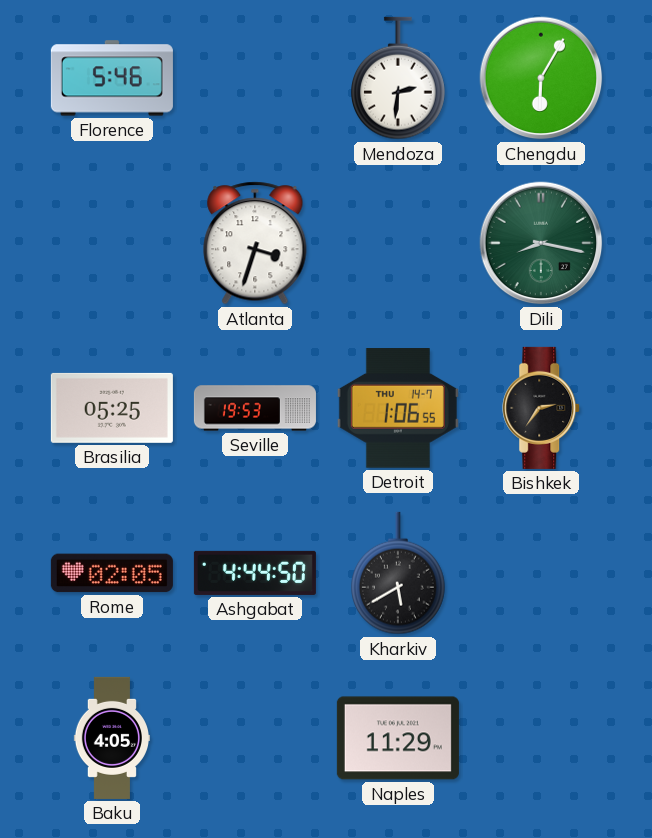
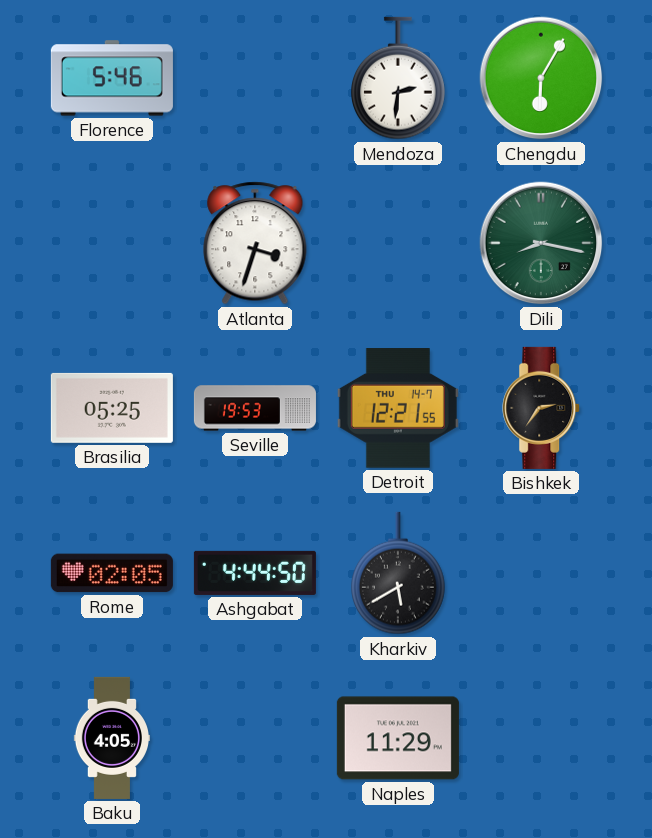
Detroit: 1:06 -> 12:21
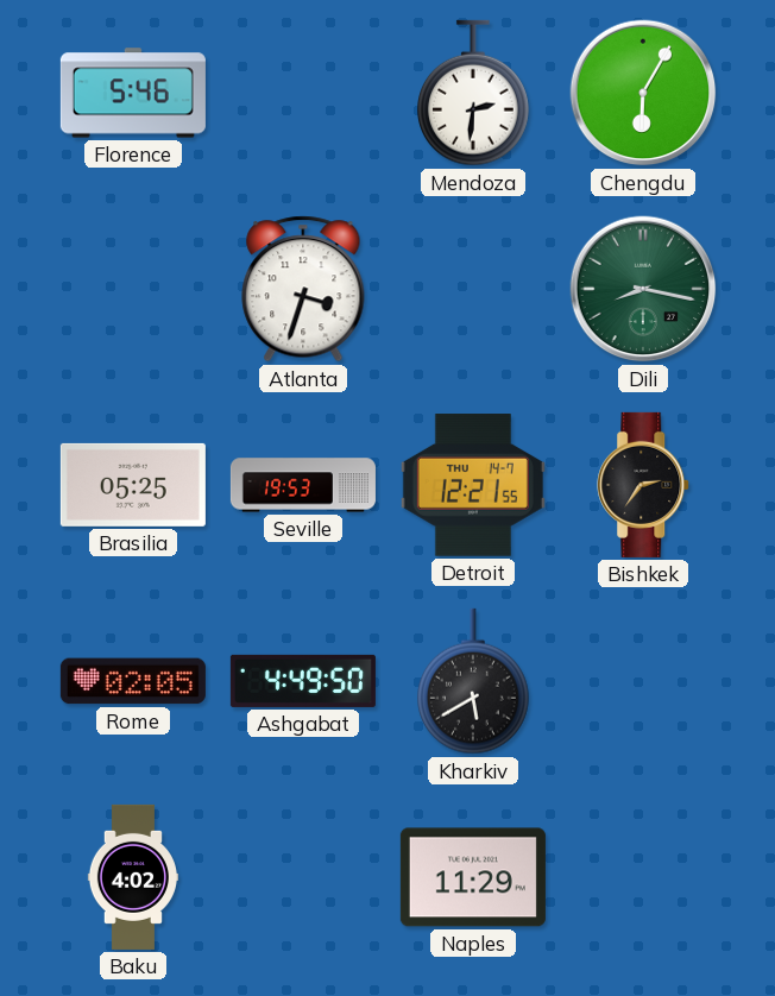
Ashgabat: 4:44 -> 4:49
Baku: 4:05 -> 4:02
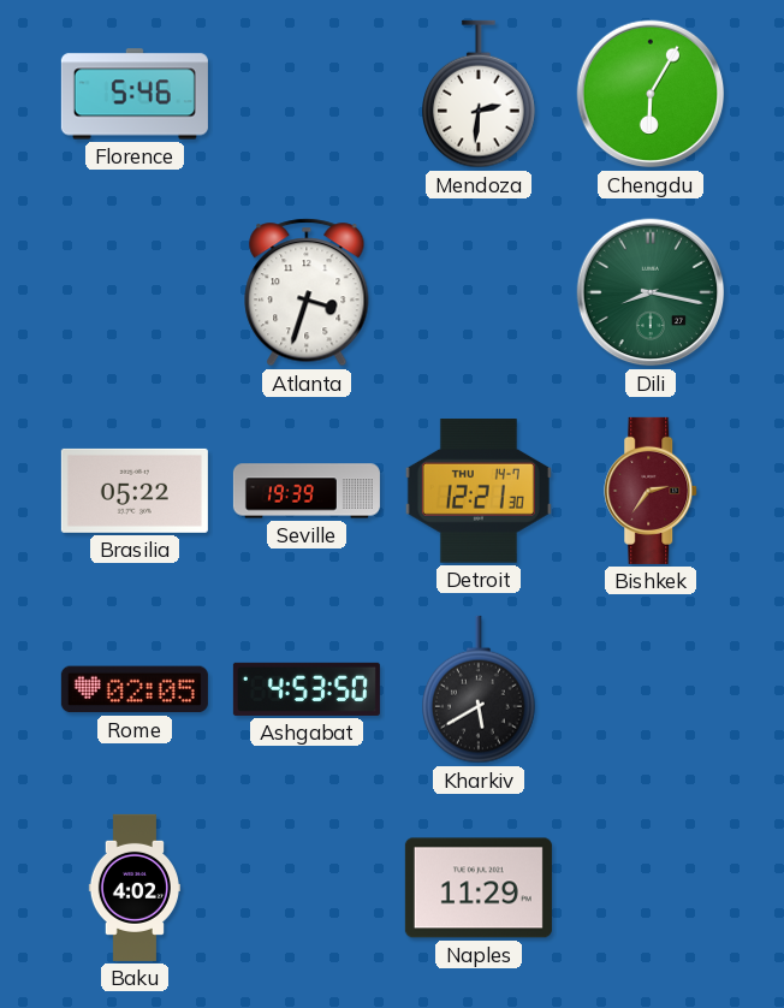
Brasilia: 05:25 -> 05:22
Seville: 19:53 -> 19:39
Detroit: 12:21:55 -> 12:21:30
Bishkek dial: black -> burgundy
Ashgabat: 4:49 -> 4:53
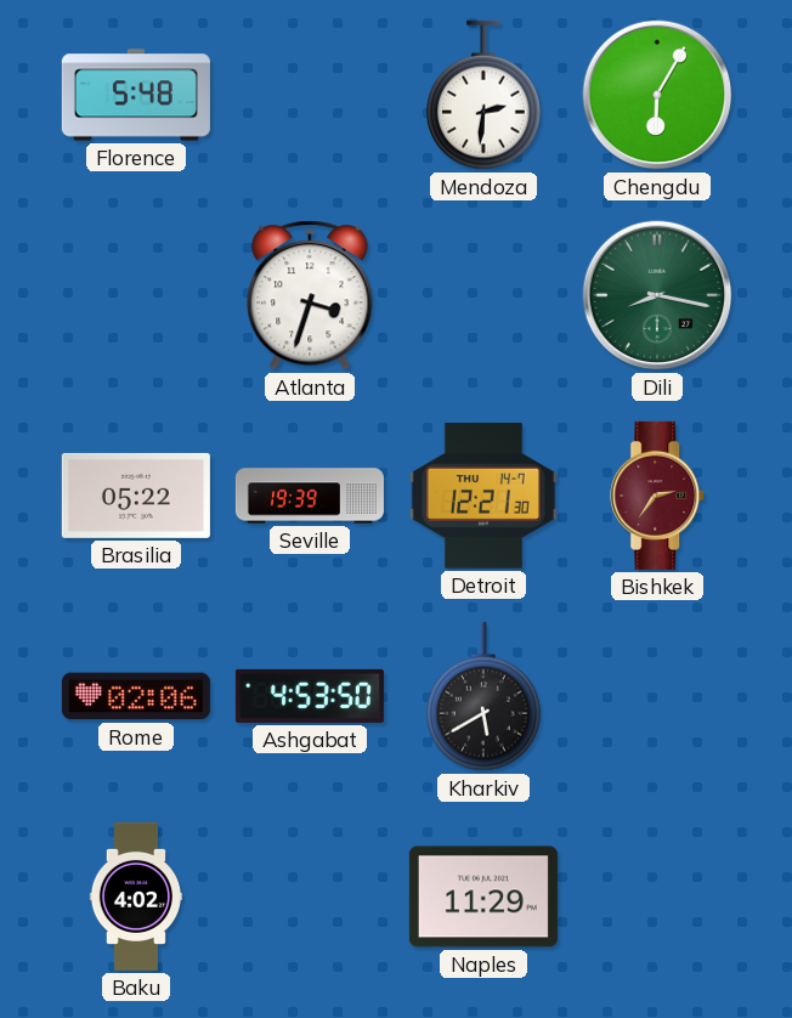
Florence: 5:46 -> 5:48
Rome: 02:05 -> 02:06
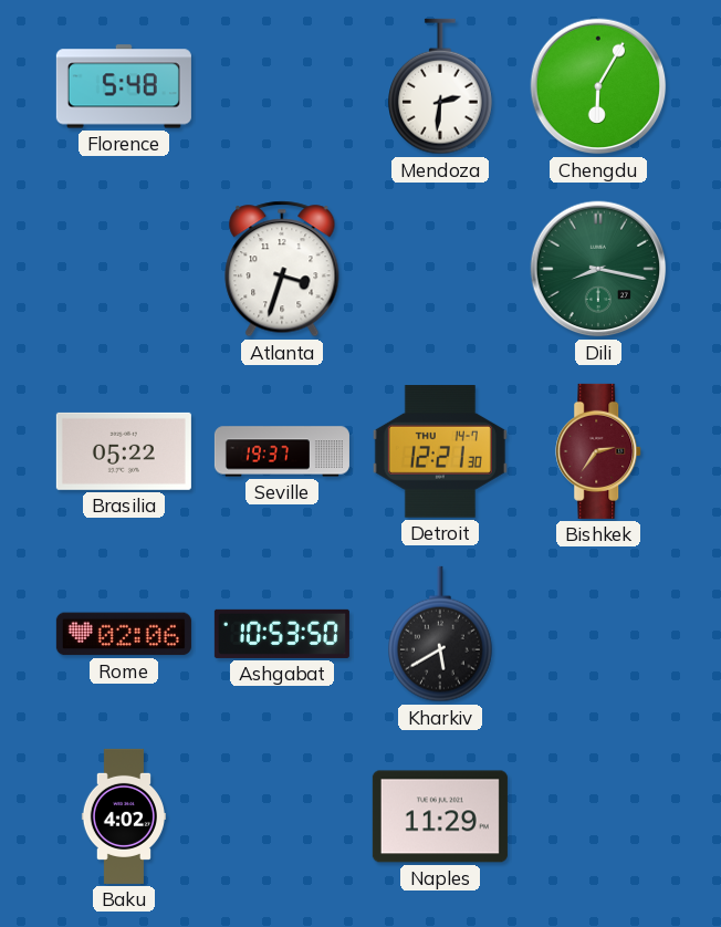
Seville: 19:39 -> 19:37
Ashgabat: 4:53 -> 10:53
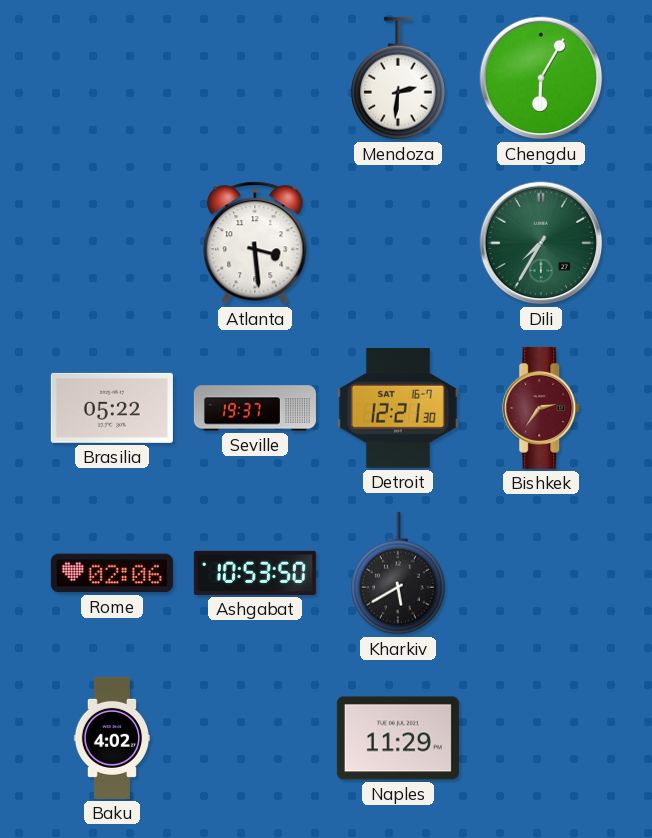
Florence: 5:48 -> none
Atlanta: 3:33 -> 3:29
Dili: 8:17 -> 7:35
Detroit date: THU 14-7 -> SAT 16-7
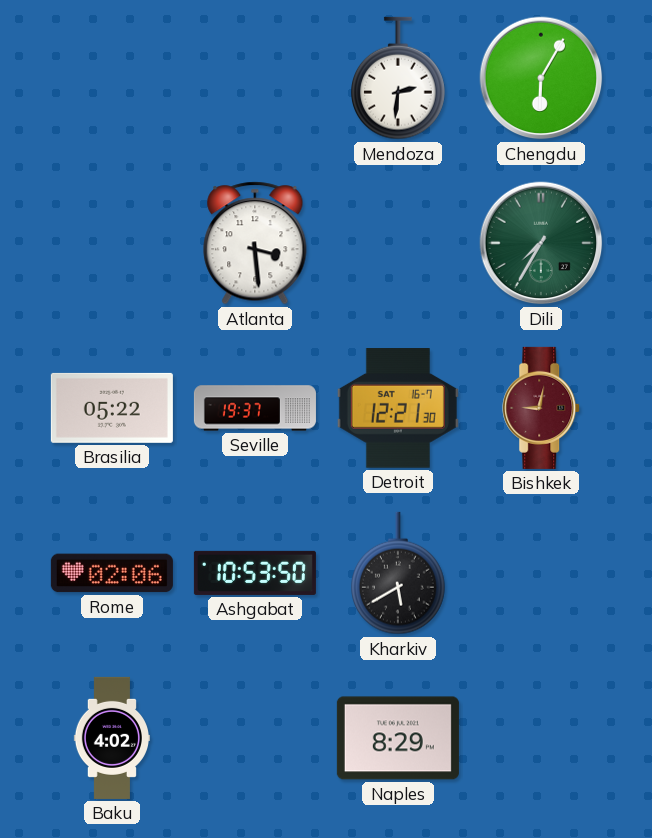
Bishkek: 2:36 -> 9:02
Naples: 11:29 -> 8:29
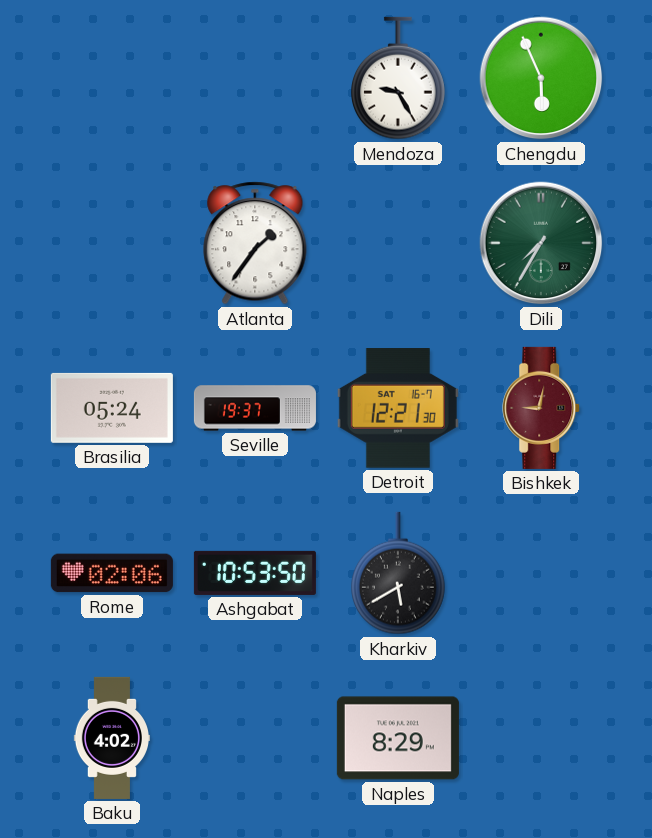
Mendoza: 2:31 -> 9:25
Chengdu: 6:05 -> 5:56
Atlanta: 3:29 -> 1:36
Brasilia: 05:22 -> 05:24
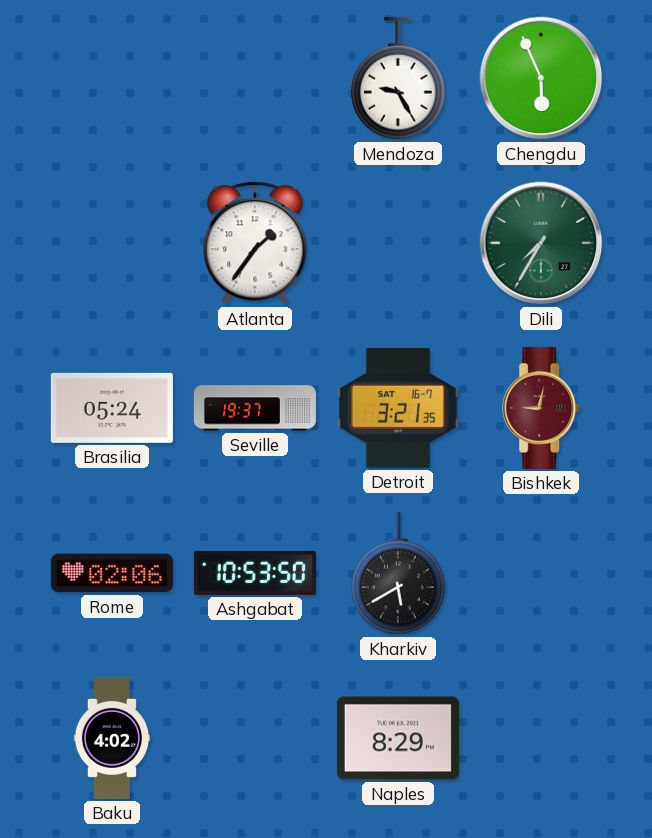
Detroit: 12:21 -> 3:21
